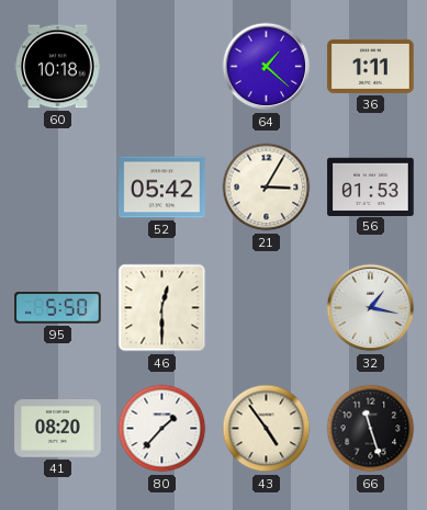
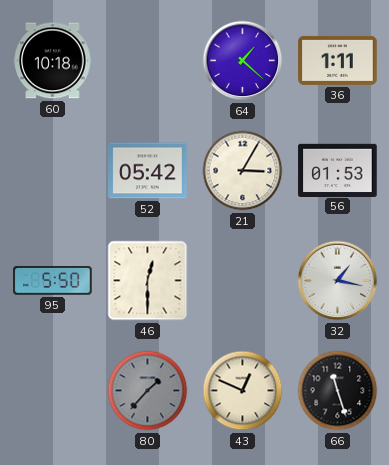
41: 08:20 -> none
80 dial: white -> grey
43: 4:54 -> 12:49
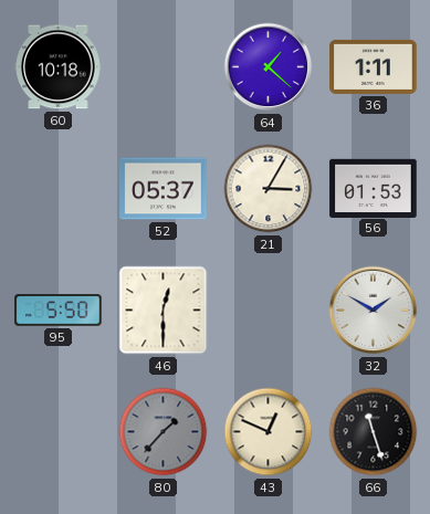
52: 05:42 -> 05:37
32: 1:17 -> 1:50
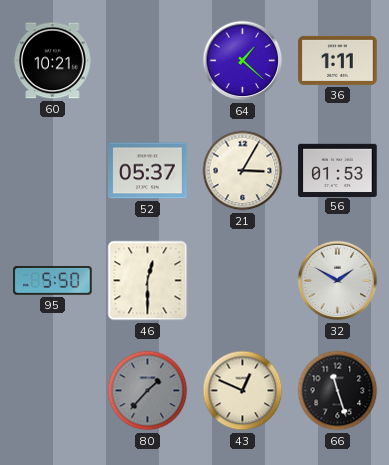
60: 10:18 -> 10:21
